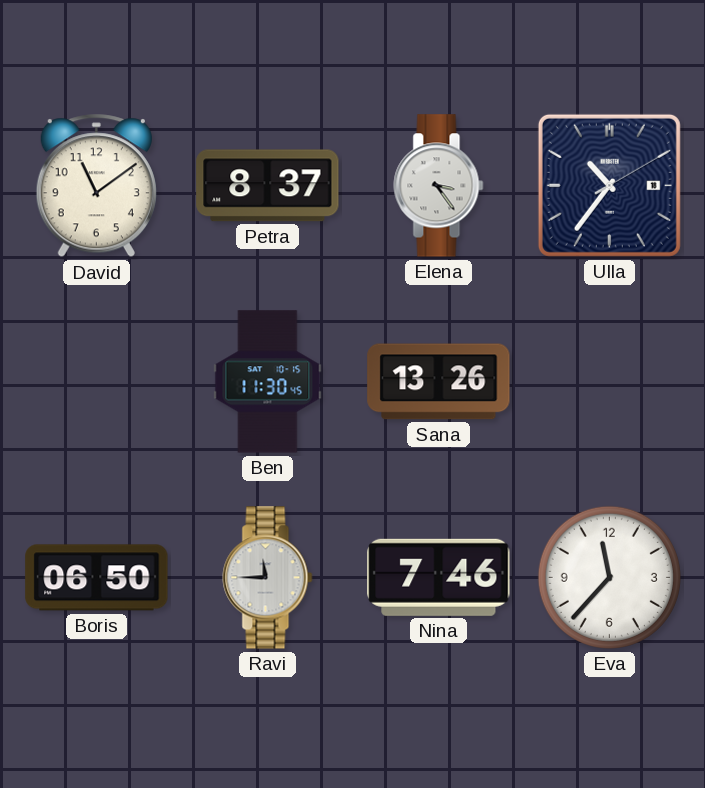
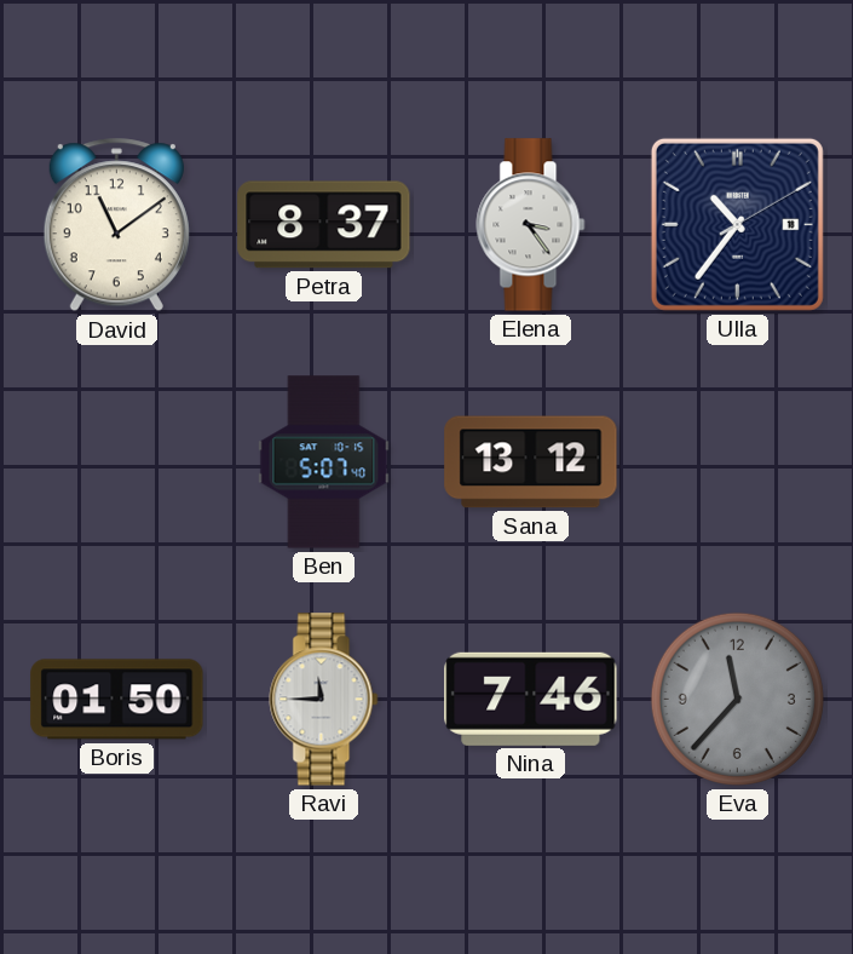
Ben: 11:30 -> 5:07
Sana: 13:26 -> 13:12
Boris: 06:50 -> 01:50
Eva dial: white -> grey
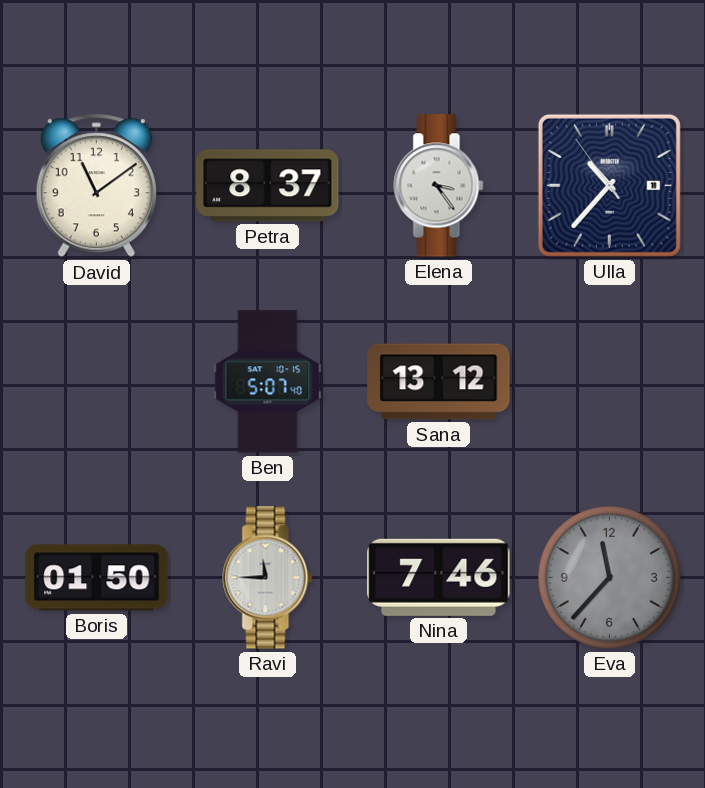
Ulla: 10:36:10 -> 10:36:54
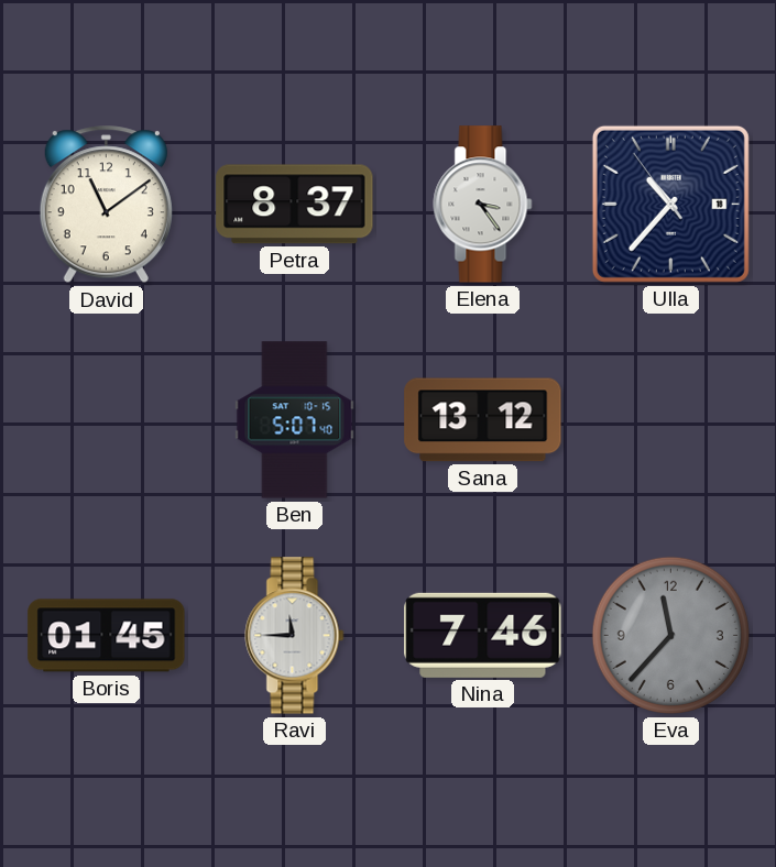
Boris: 01:50 -> 01:45
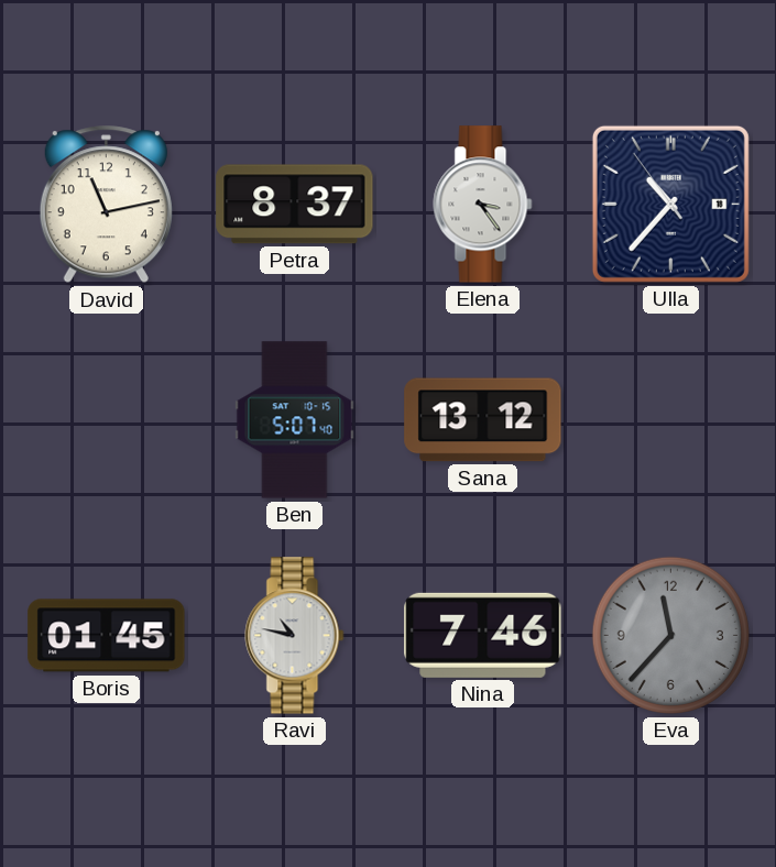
David: 11:09 -> 11:13
Ravi: 11:45 -> 10:47
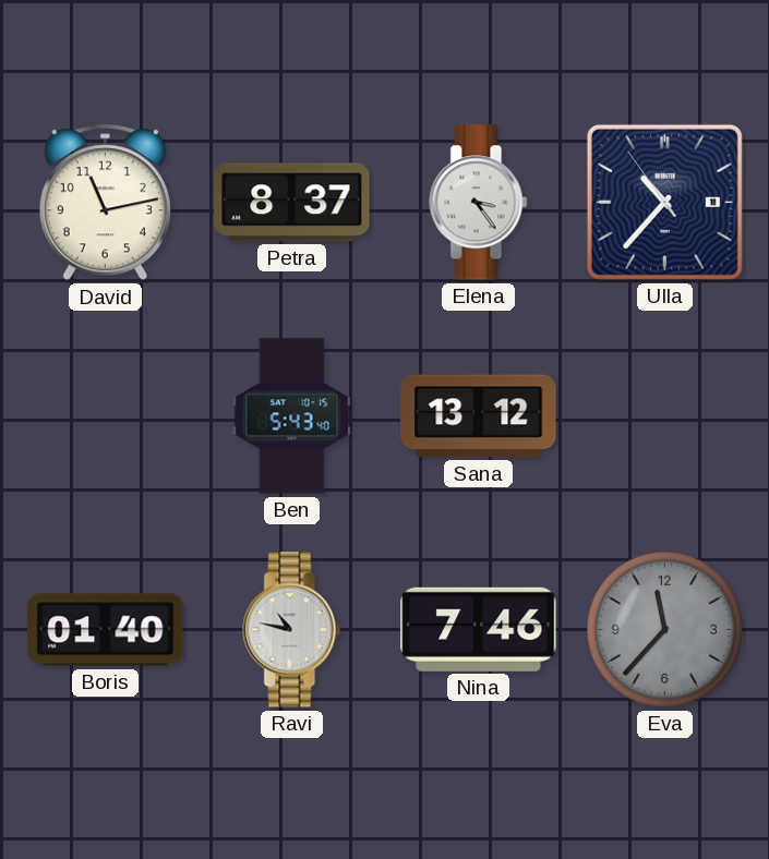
Ben: 5:07 -> 5:43
Boris: 01:45 -> 01:40
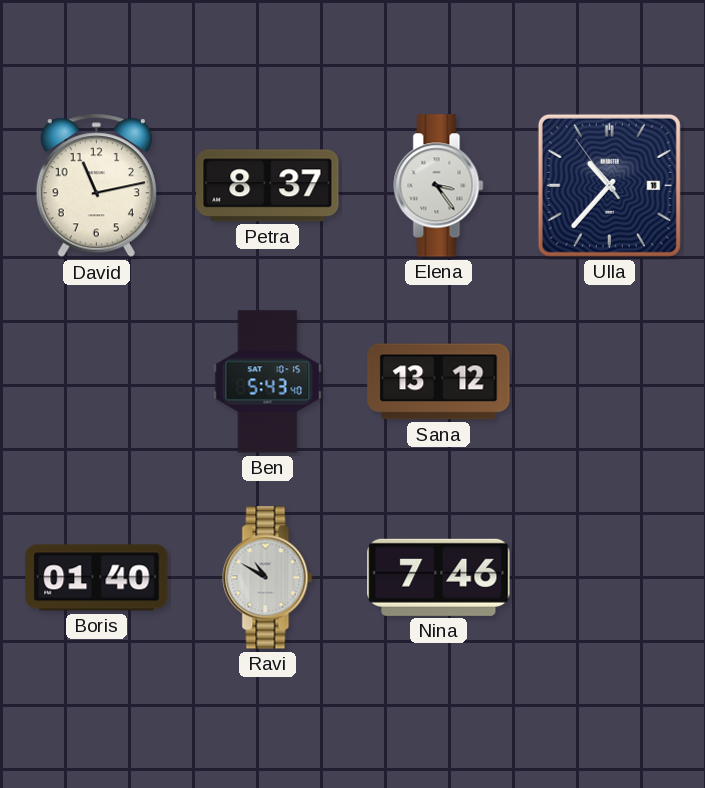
Ravi: 10:47 -> 10:50
Eva: 11:37 -> none
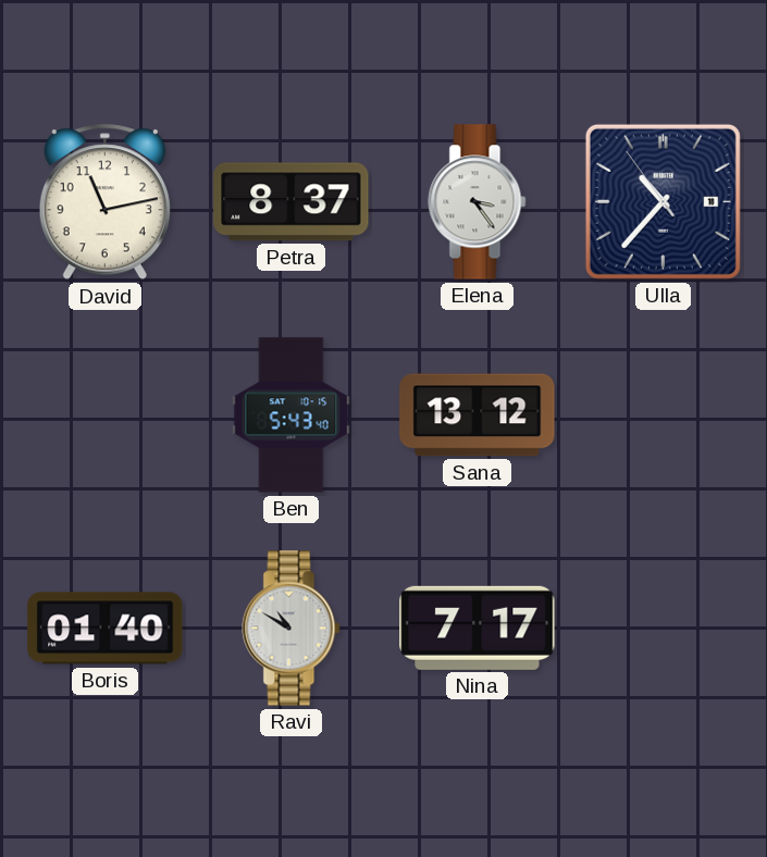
Nina: 7:46 -> 7:17
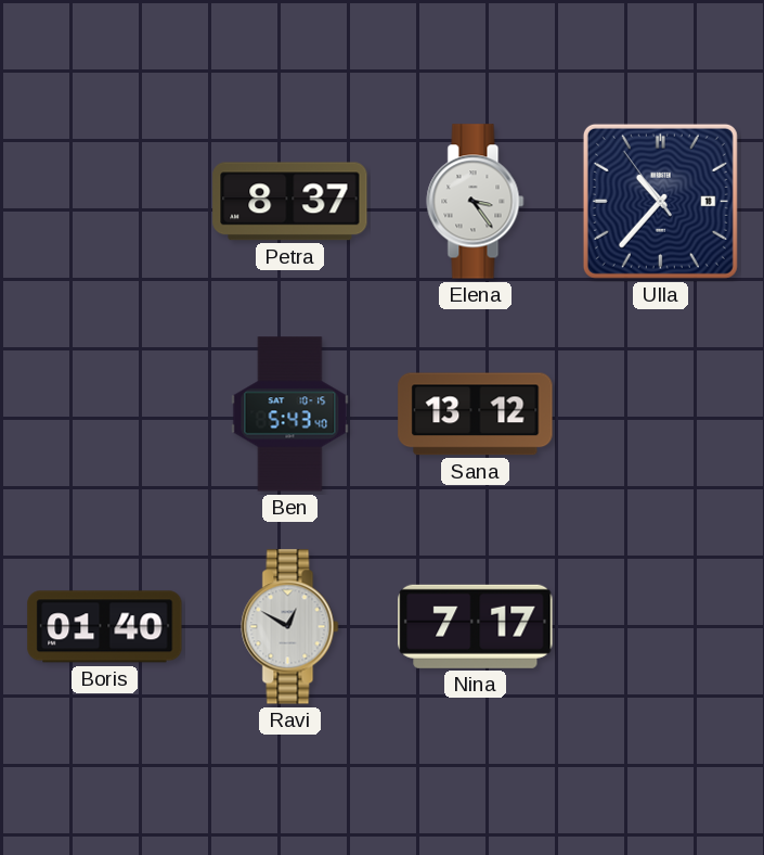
David: 11:13 -> none
Ravi: 10:50 -> 12:50
